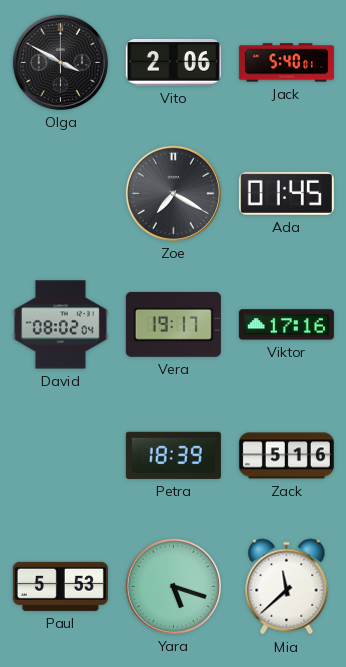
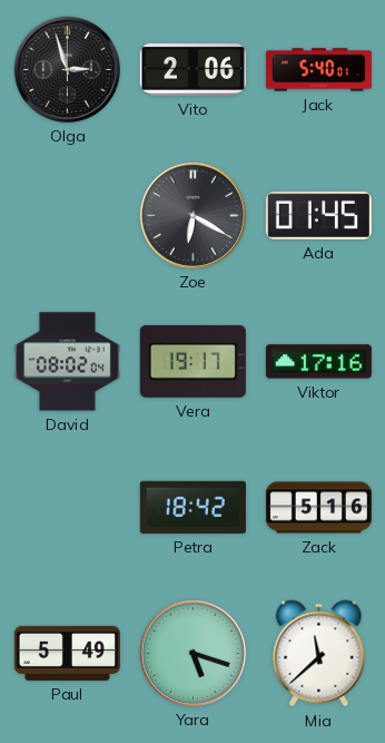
Olga: 3:50 -> 2:57
Zoe: 7:20 -> 6:20
Petra: 18:39 -> 18:42
Paul: 5:53 -> 5:49
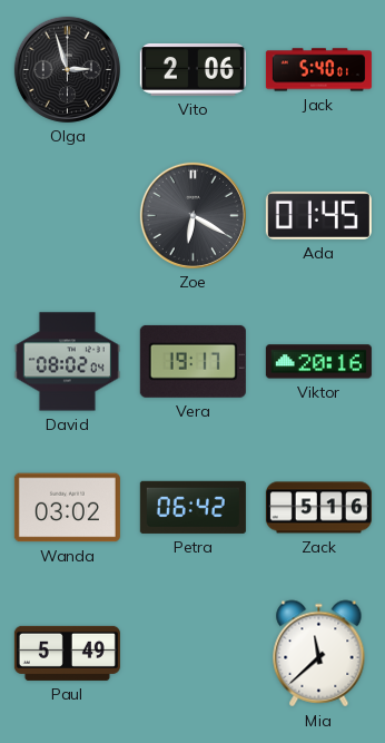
Viktor: 17:16 -> 20:16
Wanda: none -> 03:02
Petra: 18:42 -> 06:42
Yara: 5:18 -> none
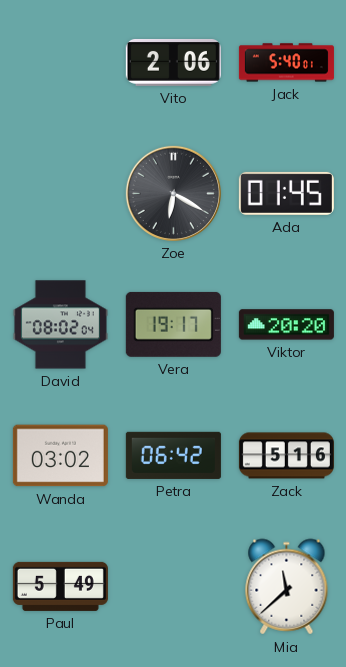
Olga: 2:57 -> none
Viktor: 20:16 -> 20:20
